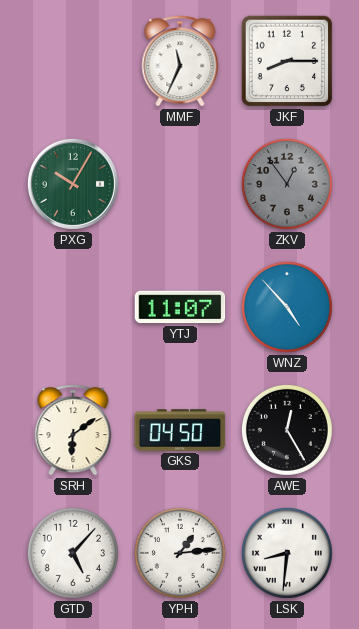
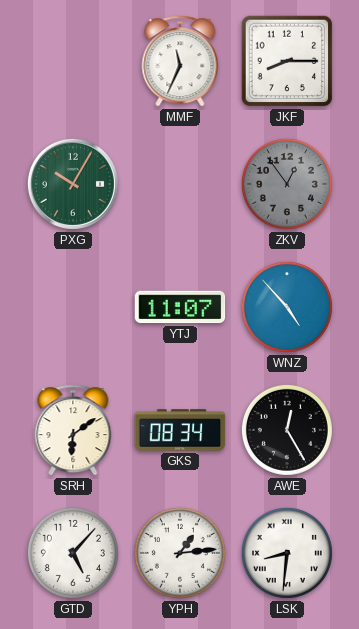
GKS: 04:50 -> 08:34
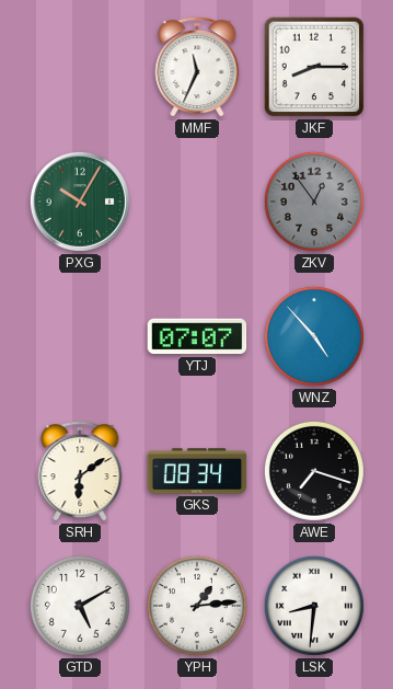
YTJ: 11:07 -> 07:07
AWE: 12:25 -> 7:18
GTD: 5:07 -> 5:10
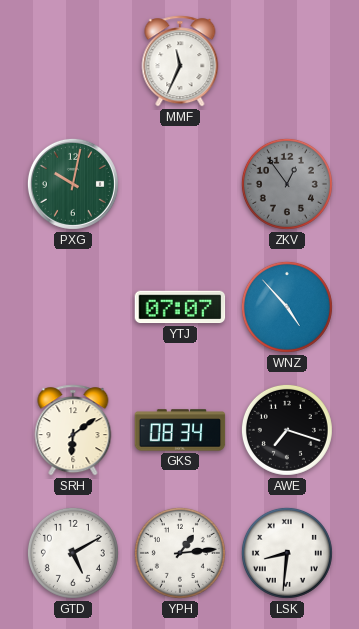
JKF: 8:15 -> none
PXG: 10:05 -> 10:02
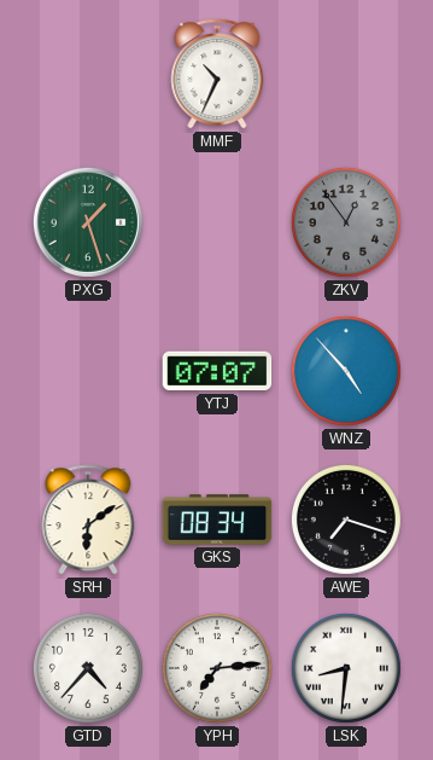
MMF: 11:34 -> 10:34
PXG: 10:02 -> 1:27
GTD: 5:10 -> 4:37
YPH: 1:14 -> 7:14
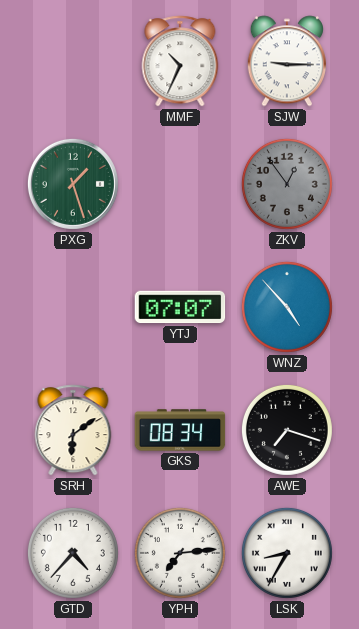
SJW: none -> 9:15
LSK: 8:31 -> 8:35
